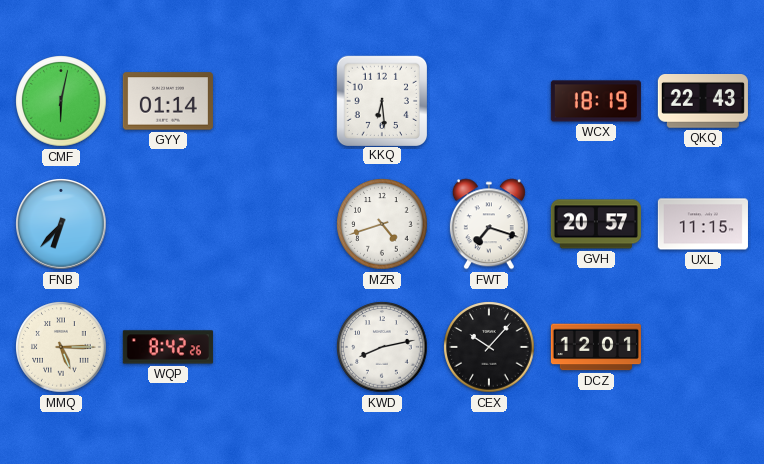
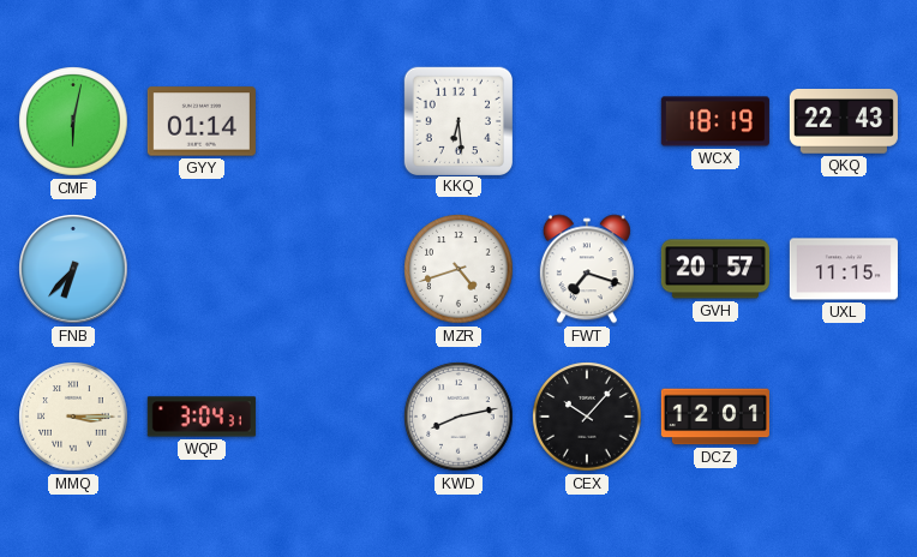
MMQ: 5:15 -> 3:15
WQP: 8:42 -> 3:04
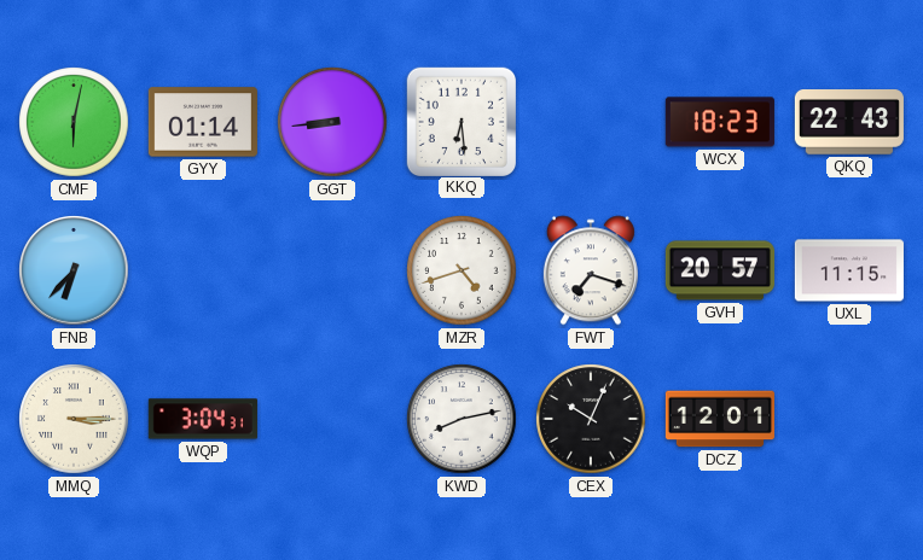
GGT: none -> 8:44
WCX: 18:19 -> 18:23
CEX: 10:07 -> 10:04
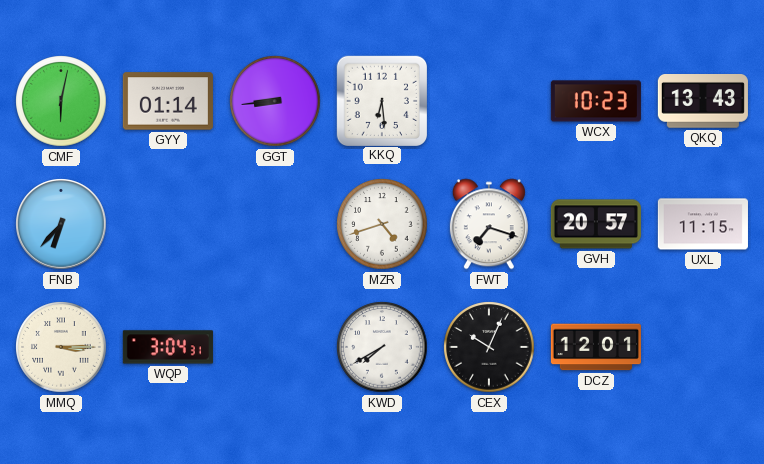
WCX: 18:23 -> 10:23
QKQ: 22:43 -> 13:43
KWD: 8:13 -> 7:40
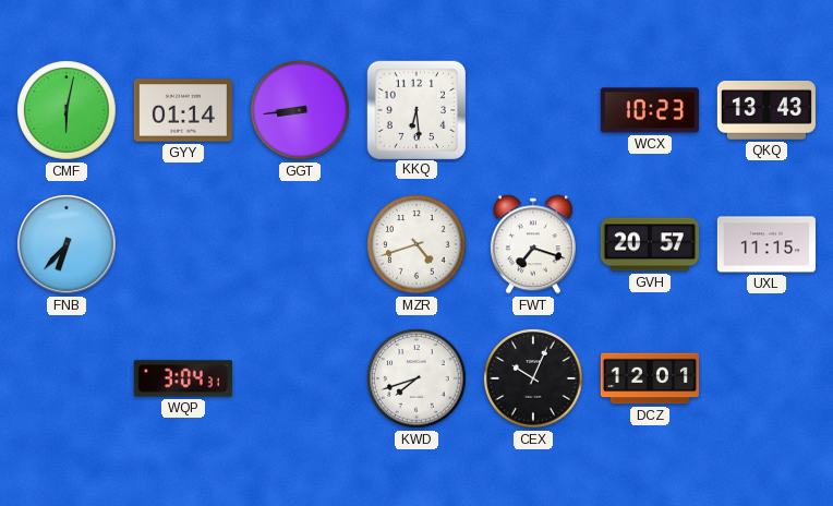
MMQ: 3:15 -> none
KWD: 7:40 -> 7:42
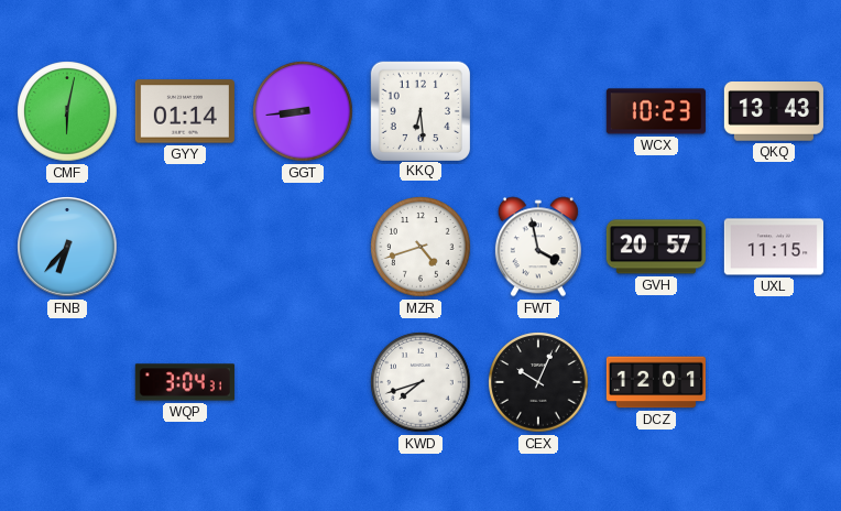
FWT: 7:18 -> 3:58
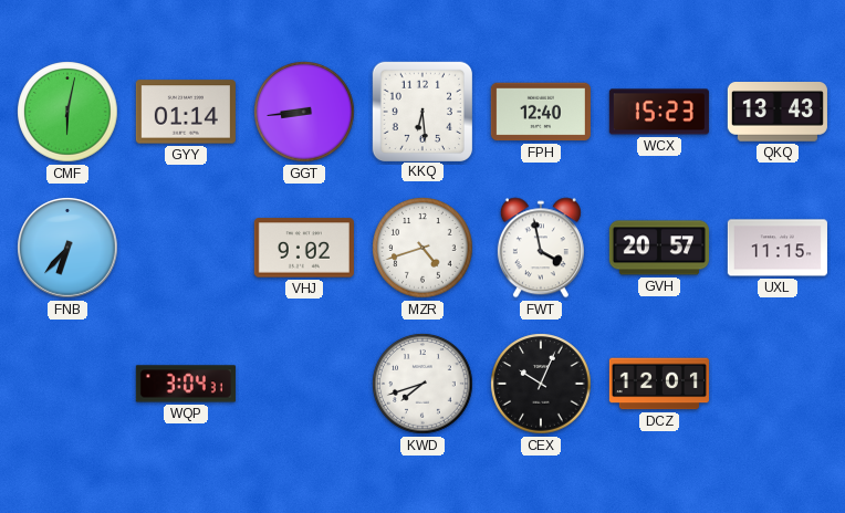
FPH: none -> 12:40
WCX: 10:23 -> 15:23
VHJ: none -> 9:02
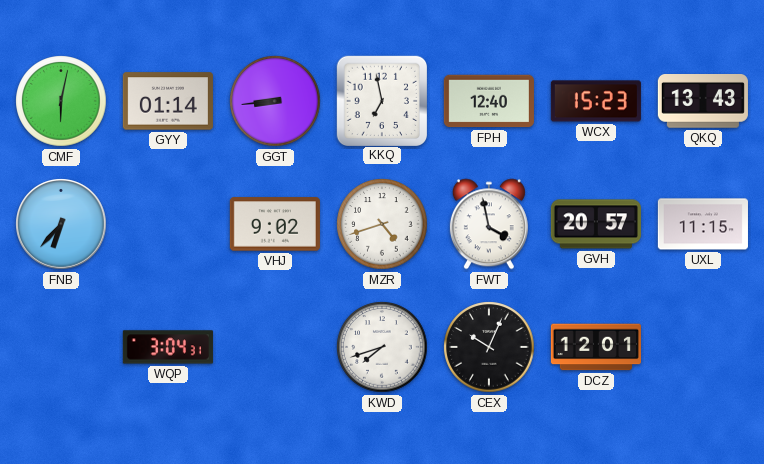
KKQ: 6:29 -> 6:58
